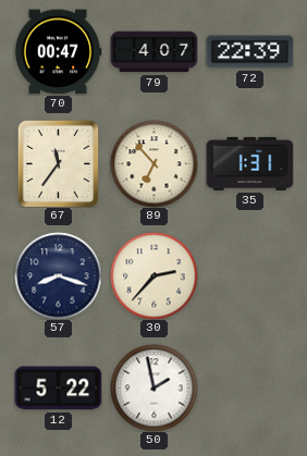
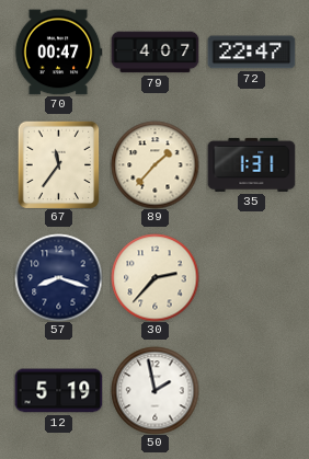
72: 22:39 -> 22:47
89: 6:53 -> 1:37
12: 5:22 -> 5:19
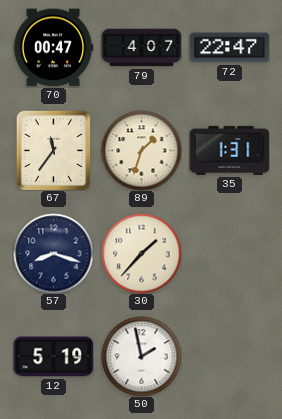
89: 1:37 -> 1:33
30: 2:37 -> 1:37
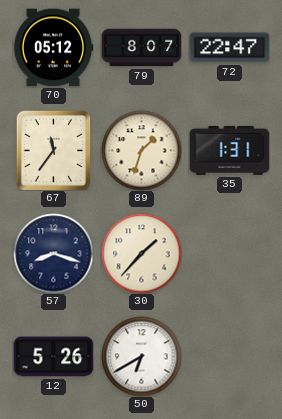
70: 00:47 -> 05:12
79: 4:07 -> 8:07
12: 5:19 -> 5:26
50: 1:58 -> 6:40
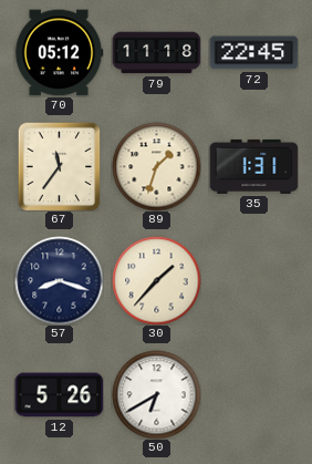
79: 8:07 -> 11:18
72: 22:47 -> 22:45
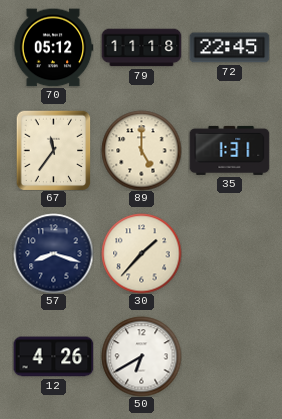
89: 1:33 -> 5:00
12: 5:26 -> 4:26
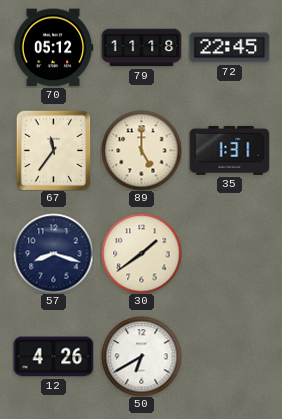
30: 1:37 -> 1:39
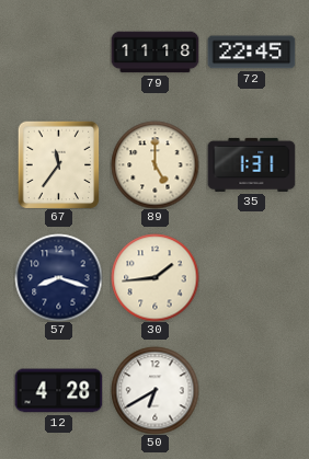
70: 05:12 -> none
30: 1:39 -> 1:44
12: 4:26 -> 4:28
